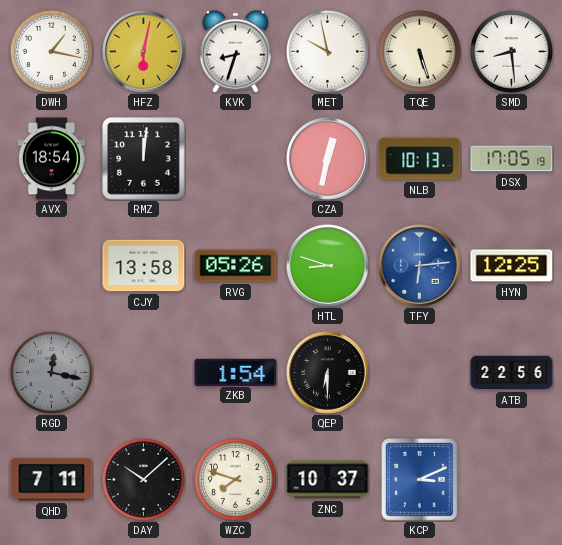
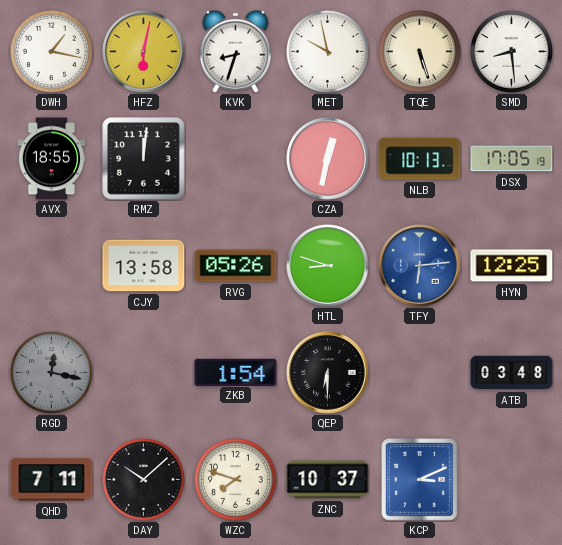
AVX: 18:54 -> 18:55
ATB: 22:56 -> 03:48
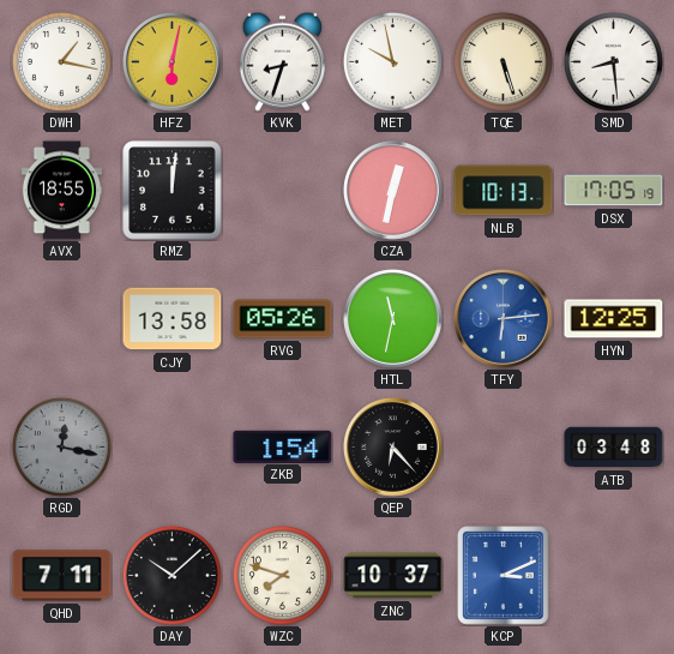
HTL: 8:48 -> 11:32
QEP: 6:30 -> 6:23
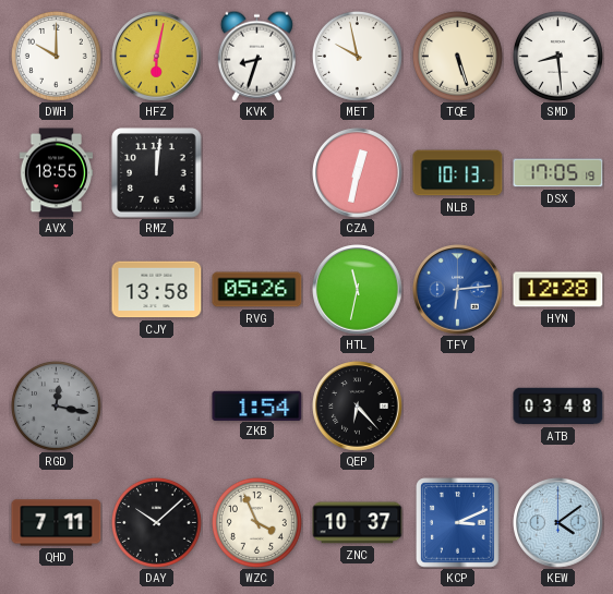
DWH: 1:17 -> 10:00
HYN: 12:25 -> 12:28
WZC: 7:48 -> 3:56
KEW: none -> 4:09
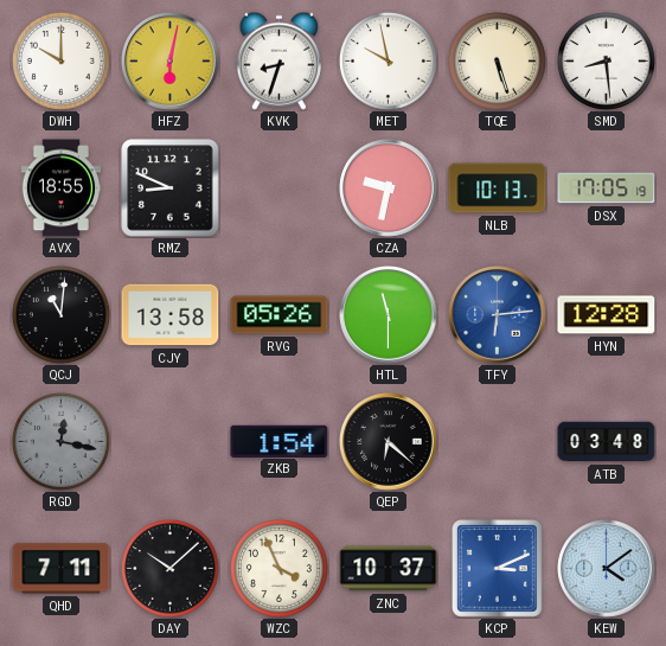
RMZ: 12:01 -> 8:49
CZA: 12:32 -> 9:32
QCJ: none -> 11:01
HTL: 11:32 -> 11:30
QEP: 6:23 -> 6:22
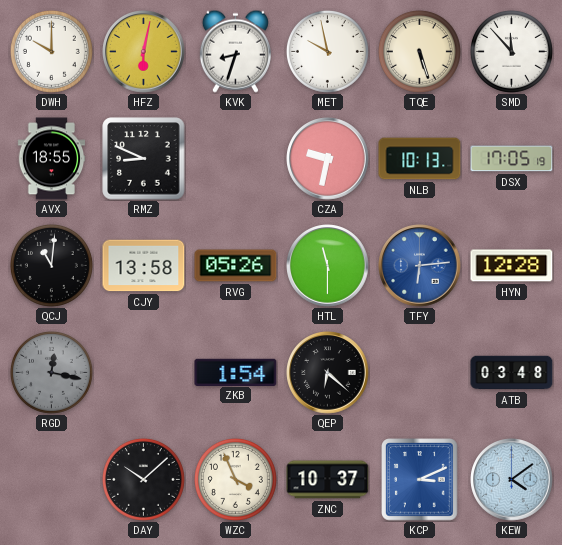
SMD: 8:29 -> 11:53
QHD: 7:11 -> none
